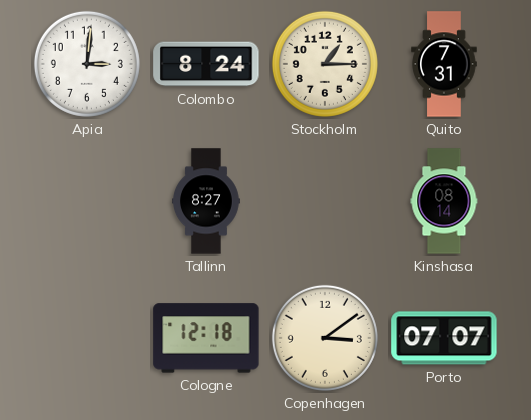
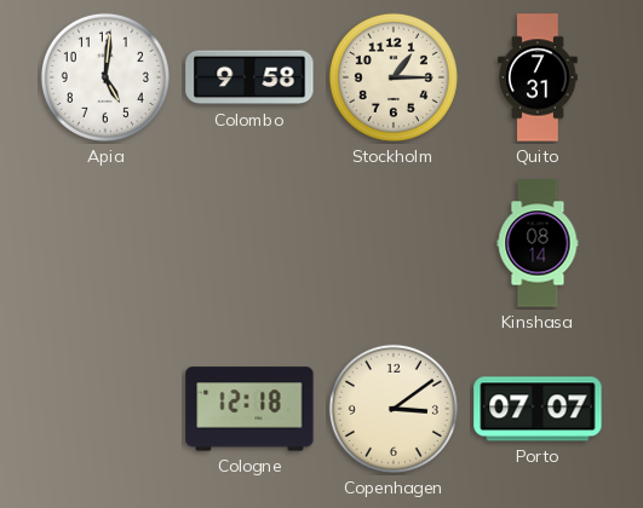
Apia: 3:01 -> 5:01
Colombo: 8:24 -> 9:58
Tallinn: 8:27 -> none
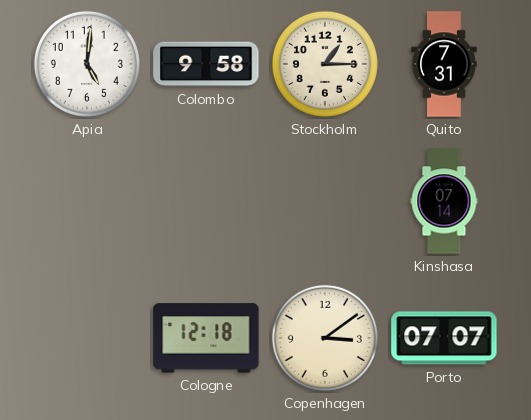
Kinshasa: 08:14 -> 07:14
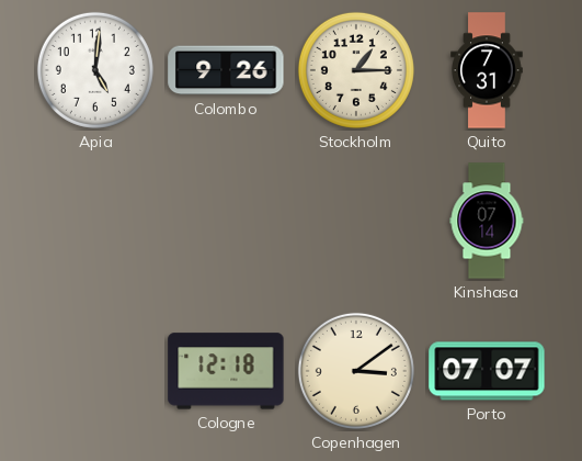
Colombo: 9:58 -> 9:26
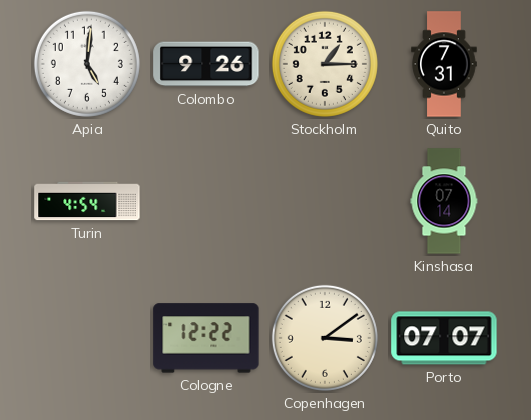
Turin: none -> 4:54
Cologne: 12:18 -> 12:22
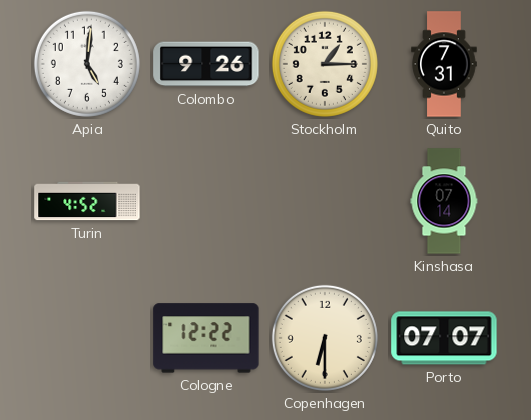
Turin: 4:54 -> 4:52
Copenhagen: 3:09 -> 6:30
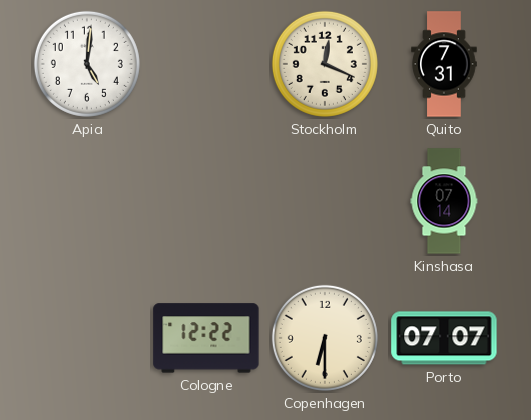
Colombo: 9:26 -> none
Stockholm: 1:15 -> 12:19
Turin: 4:52 -> none
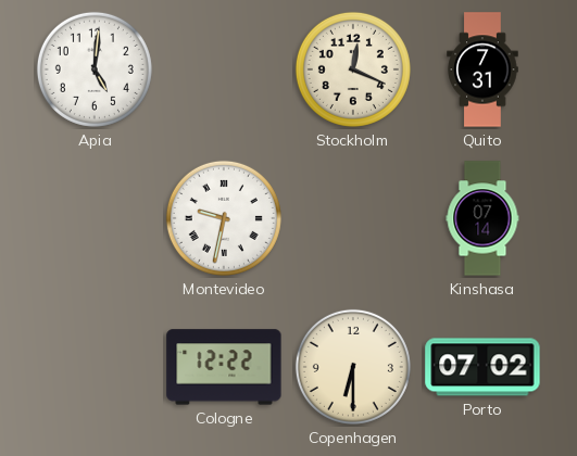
Montevideo: none -> 9:32
Porto: 07:07 -> 07:02
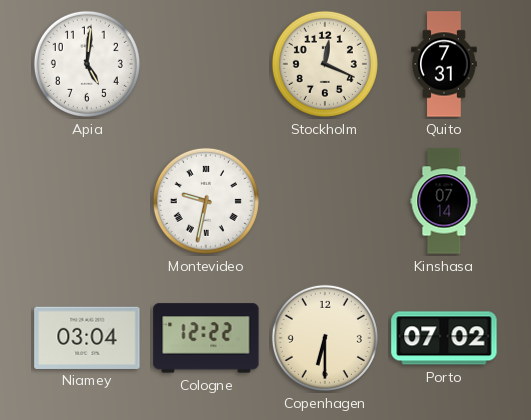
Niamey: none -> 03:04
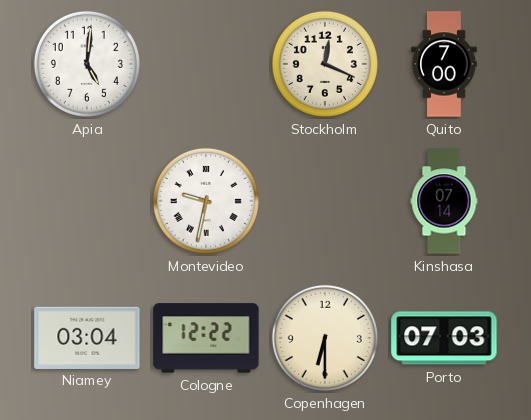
Quito: 7:31 -> 7:00
Porto: 07:02 -> 07:03
